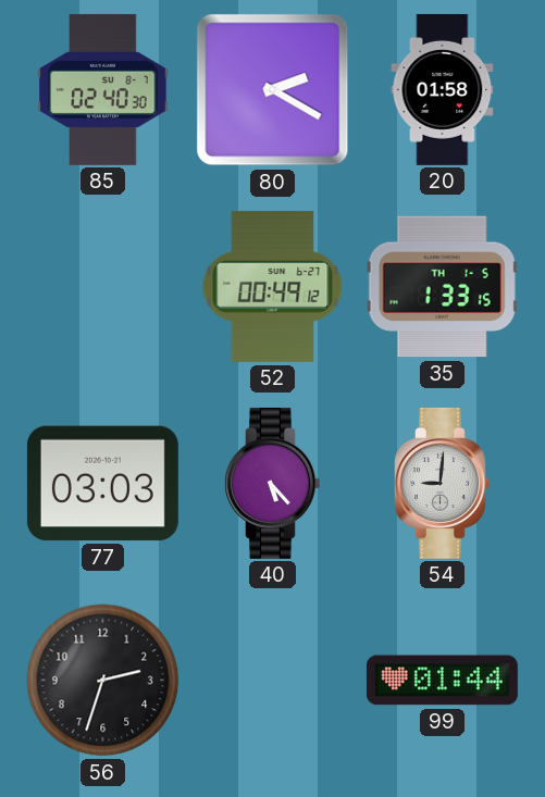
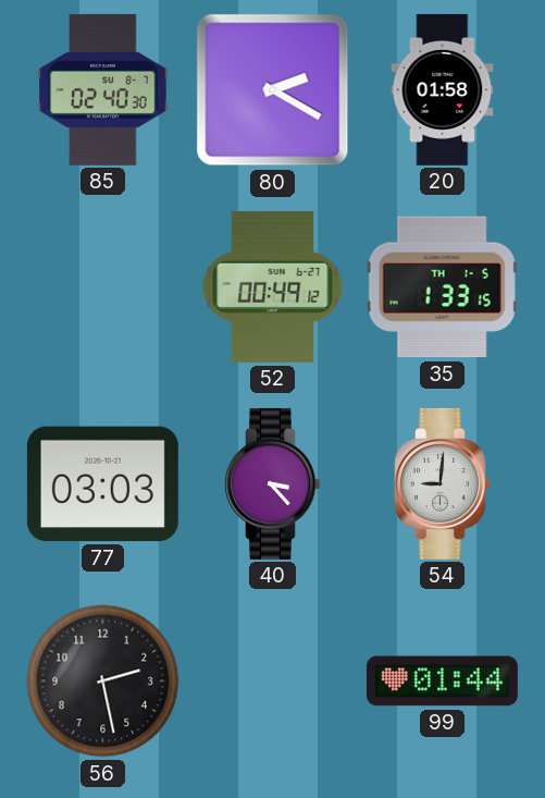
40: 5:23 -> 3:23
56: 2:33 -> 2:28
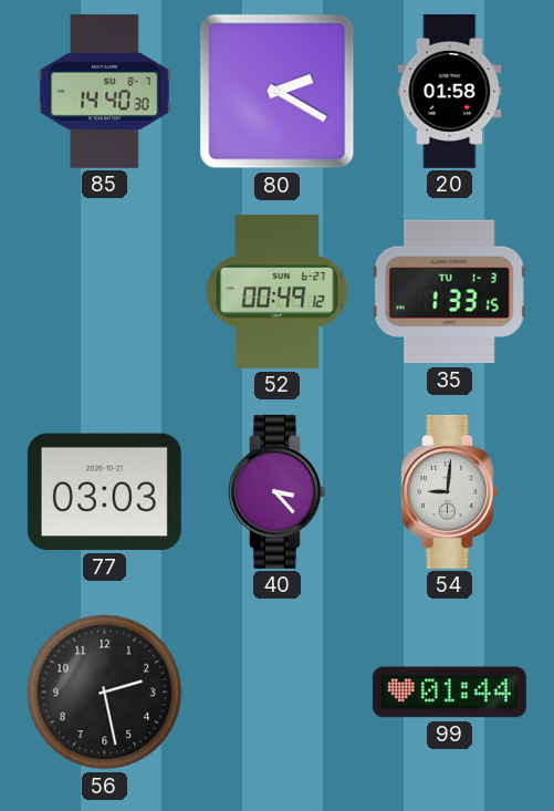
85: 02:40 -> 14:40
35 date: TH 1-5 -> TU 1-3
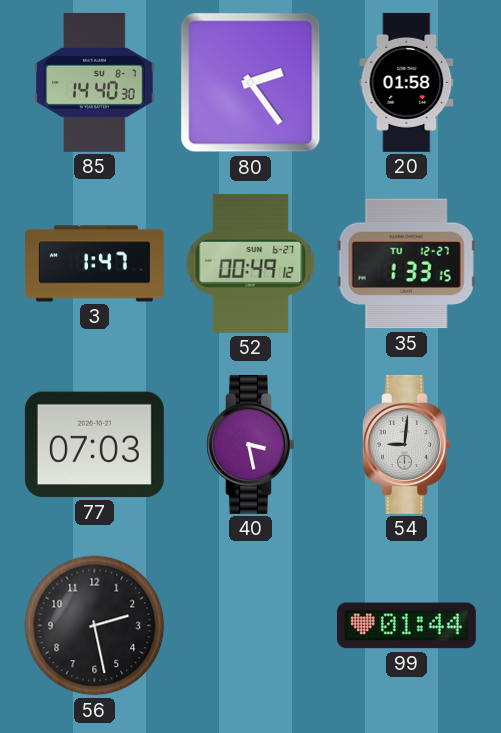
80: 2:20 -> 2:24
3: none -> 1:47
35 date: TU 1-3 -> TU 12-27
77: 03:03 -> 07:03
40: 3:23 -> 3:28
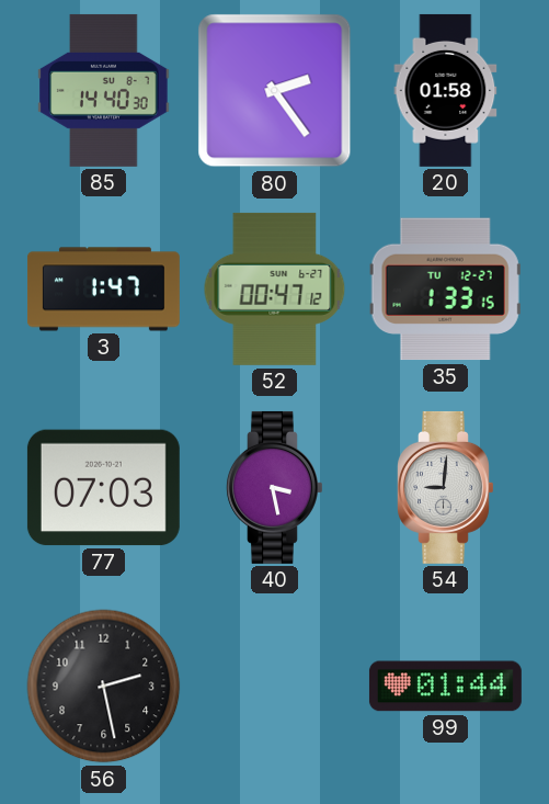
52: 00:49 -> 00:47
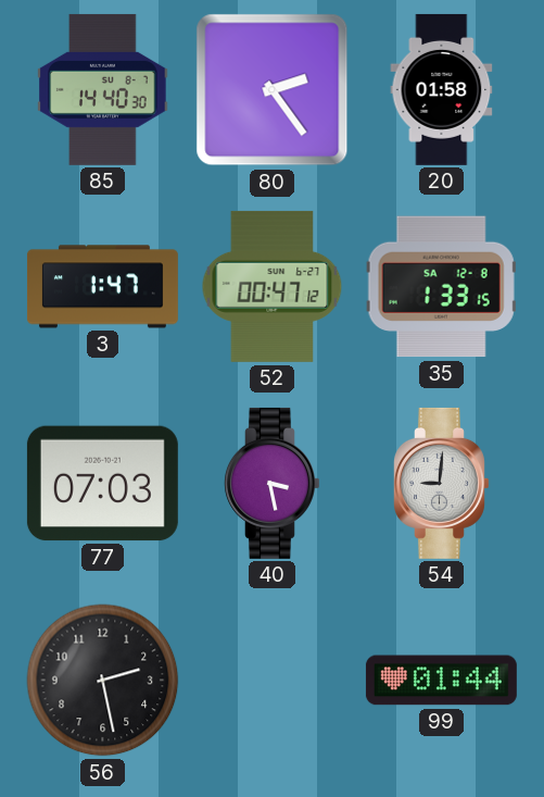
35 date: TU 12-27 -> SA 12-8
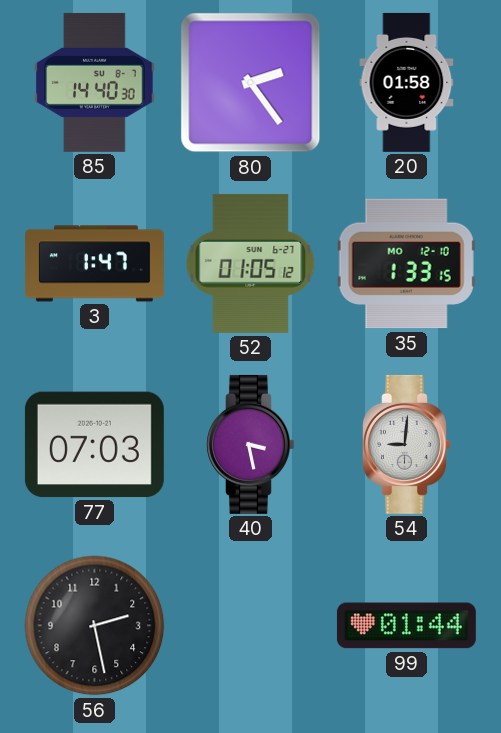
52: 00:47 -> 01:05
35 date: SA 12-8 -> MO 12-10
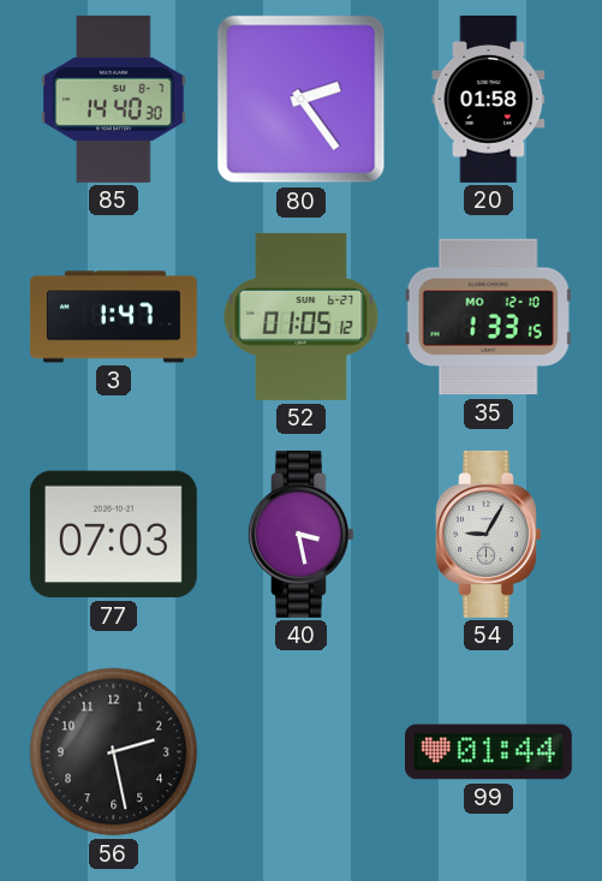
54: 9:01 -> 9:05
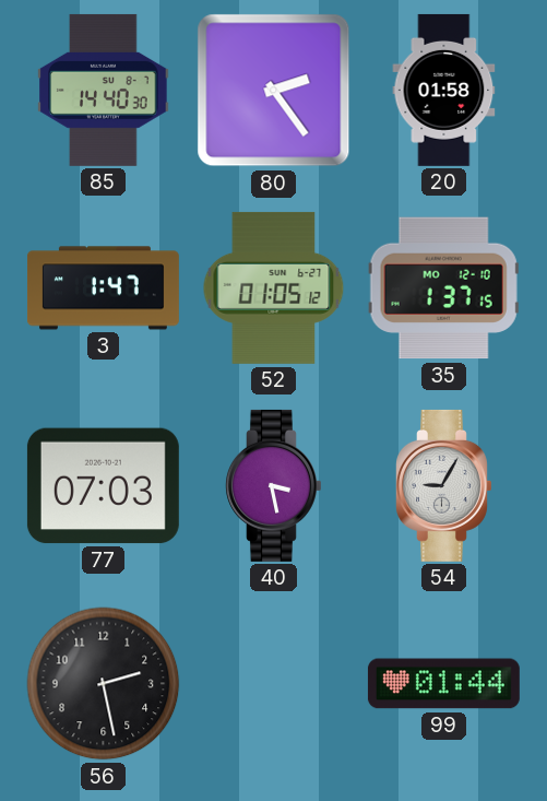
35: 1:33 -> 1:37
